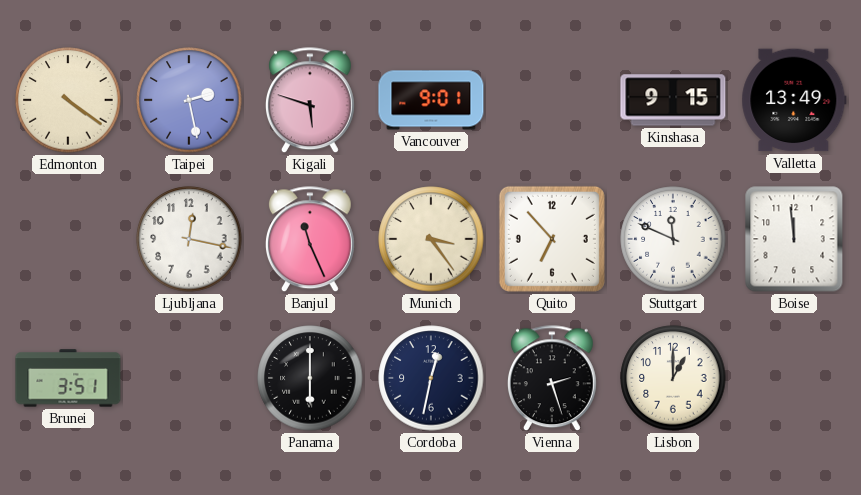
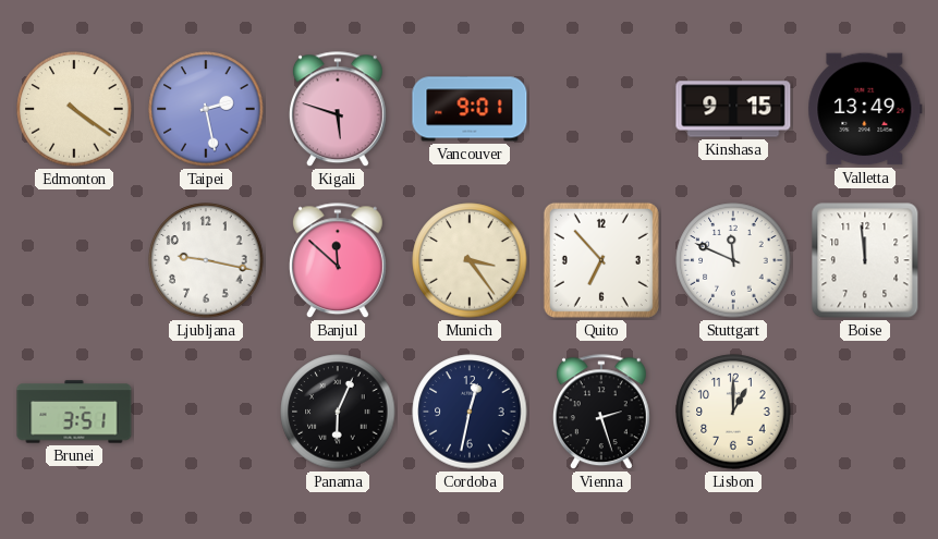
Ljubljana: 12:17 -> 9:17
Banjul: 11:26 -> 11:52
Panama: 6:00 -> 6:04
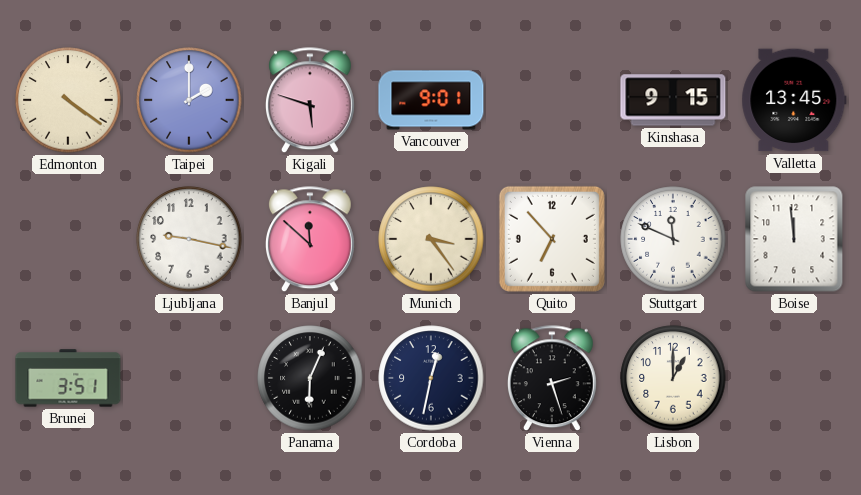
Taipei: 2:28 -> 2:00
Valletta: 13:49 -> 13:45
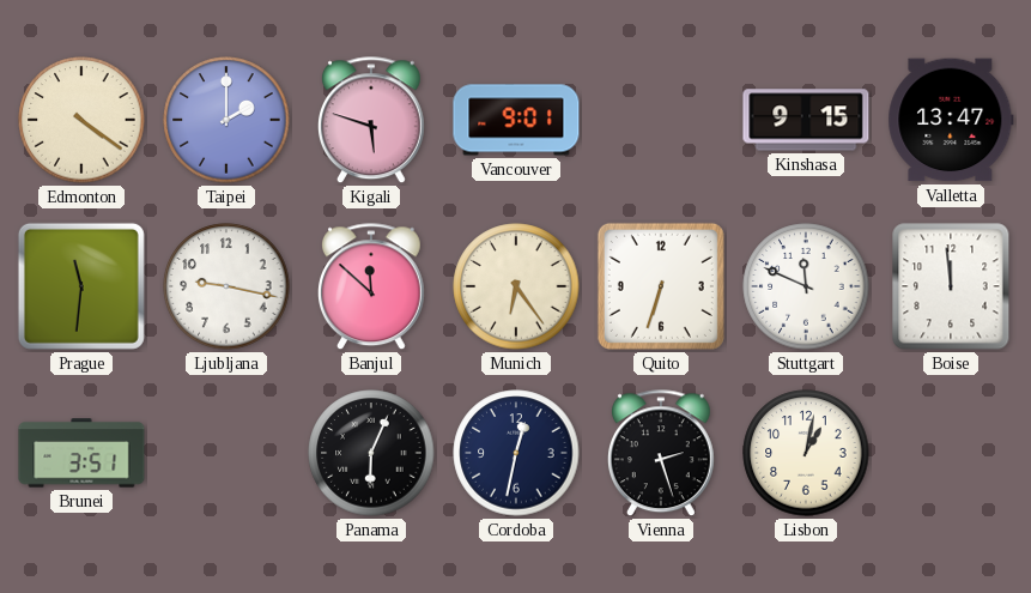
Valletta: 13:45 -> 13:47
Prague: none -> 11:31
Munich: 3:24 -> 6:24
Quito: 6:53 -> 6:33
Lisbon: 1:00 -> 1:02
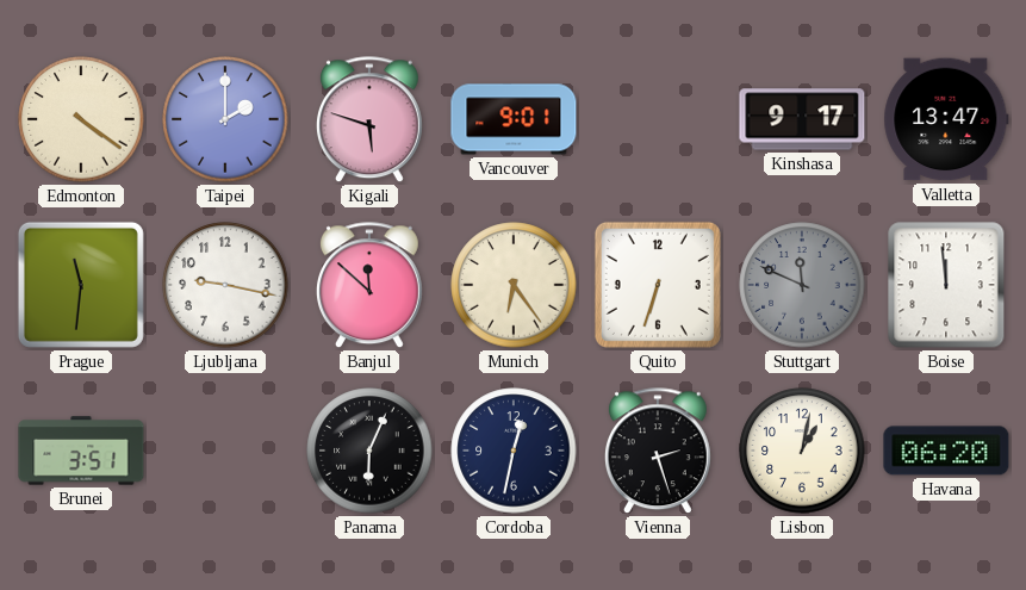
Kinshasa: 9:15 -> 9:17
Stuttgart dial: white -> grey
Havana: none -> 06:20
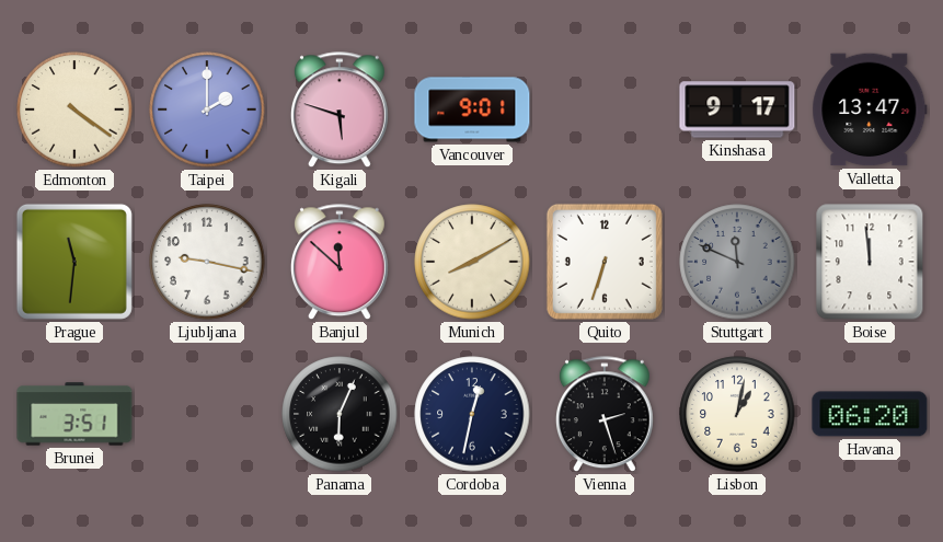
Munich: 6:24 -> 8:10
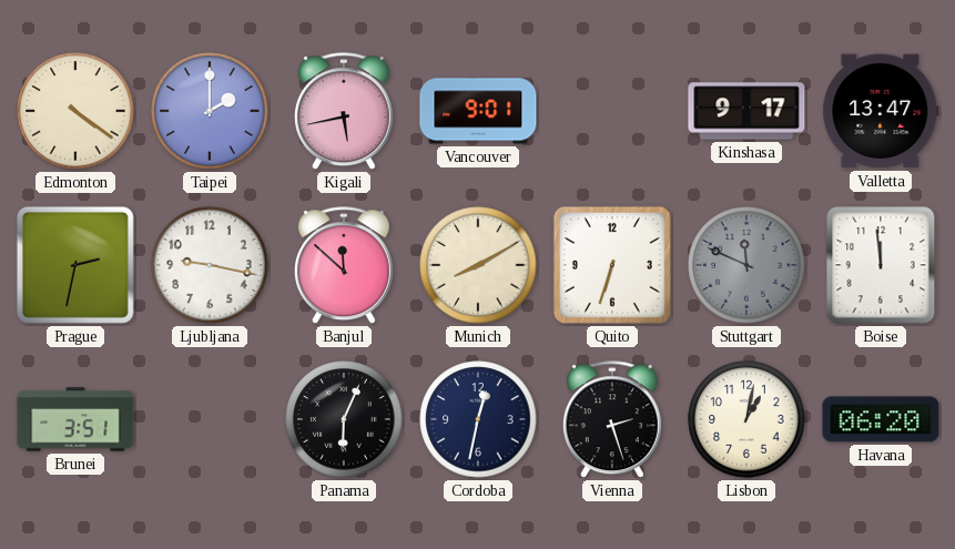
Kigali: 5:48 -> 5:43
Prague: 11:31 -> 2:32
